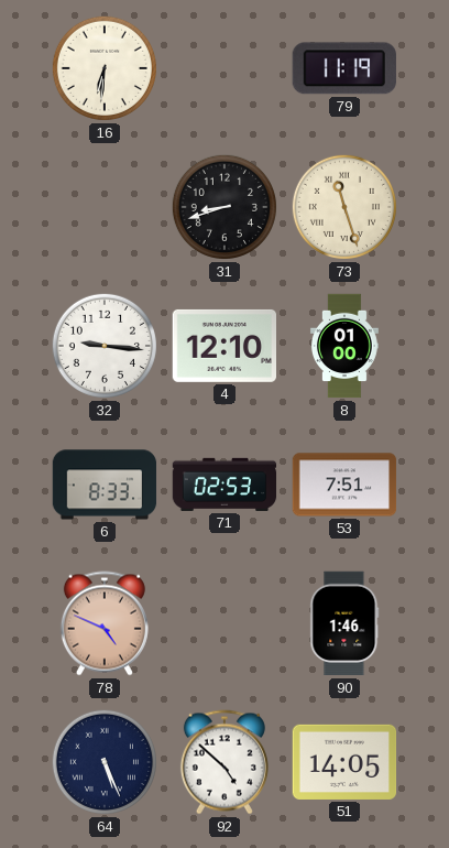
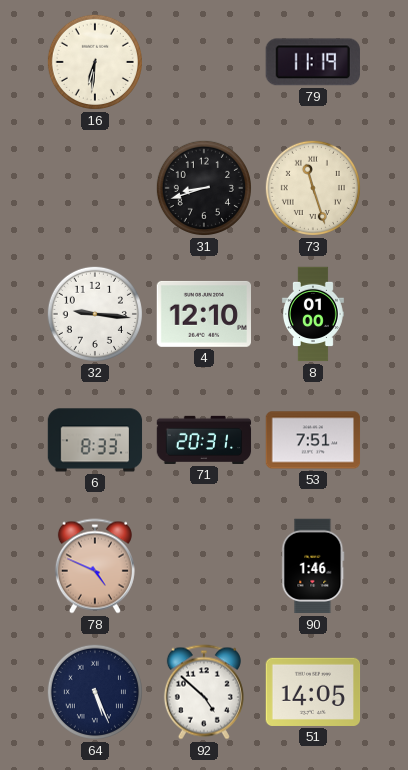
71: 02:53 -> 20:31
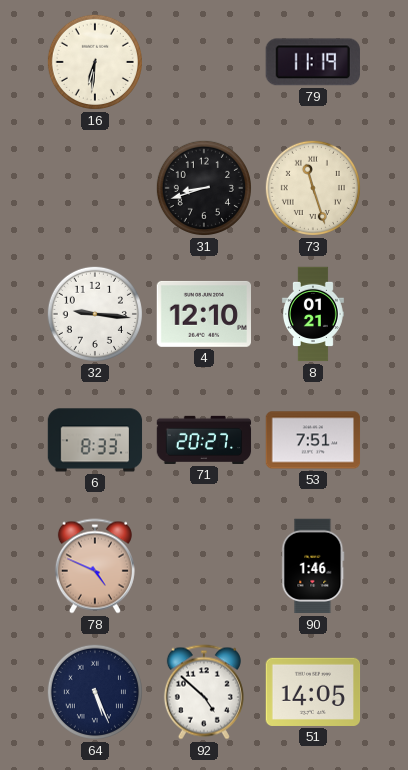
8: 01:00 -> 01:21
71: 20:31 -> 20:27
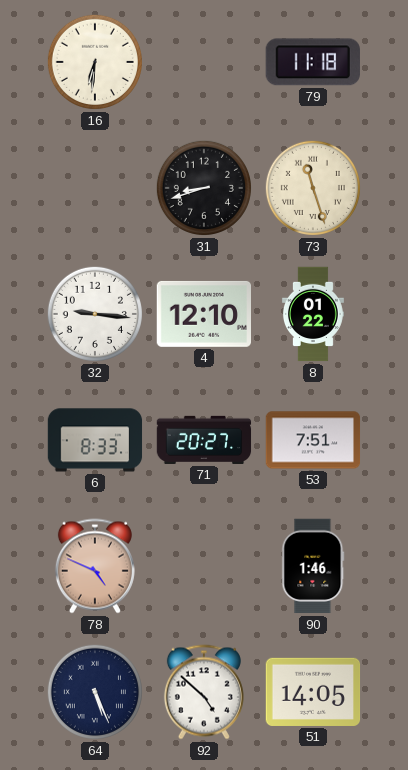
79: 11:19 -> 11:18
8: 01:21 -> 01:22
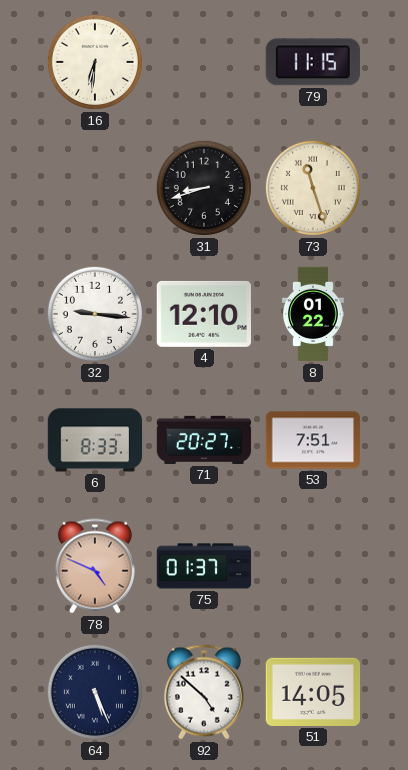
79: 11:18 -> 11:15
75: none -> 01:37
90: 1:46 -> none
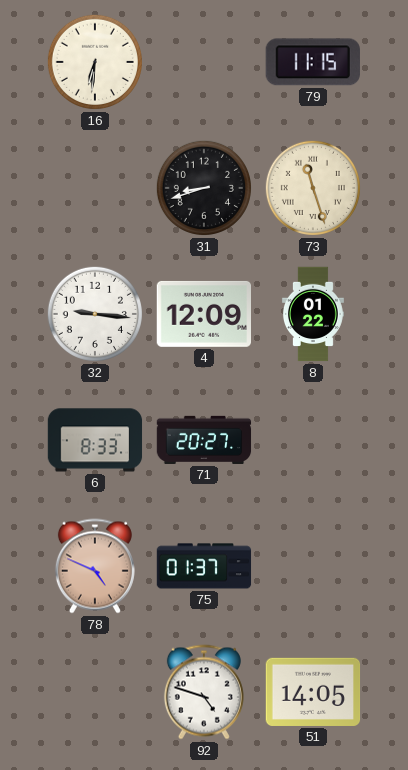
4: 12:10 -> 12:09
53: 7:51 -> none
64: 5:26 -> none
92: 4:52 -> 4:48
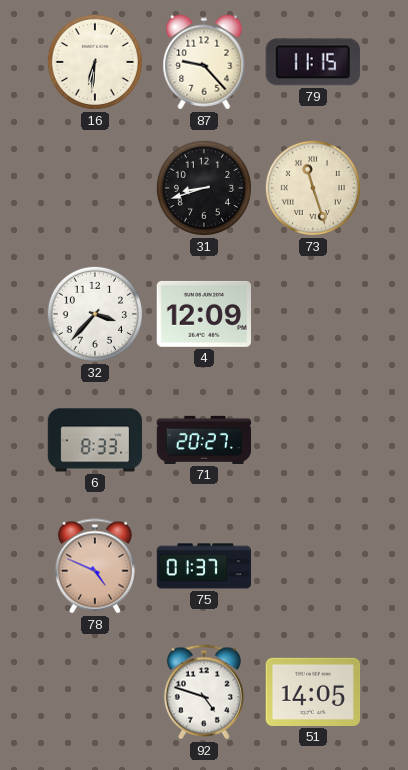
87: none -> 9:23
32: 9:16 -> 3:37
8: 01:22 -> none
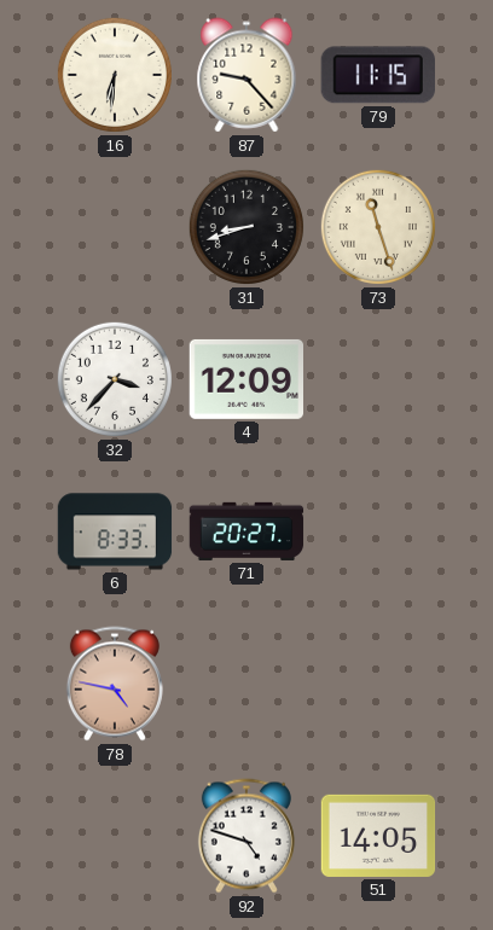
78: 4:49 -> 4:47
75: 01:37 -> none
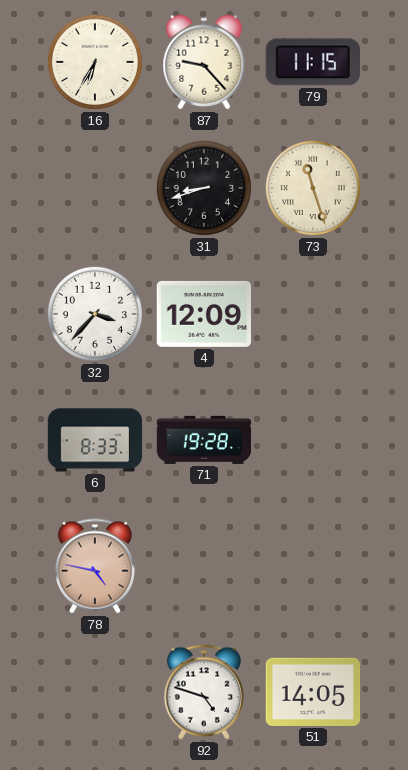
16: 6:31 -> 6:35
71: 20:27 -> 19:28
